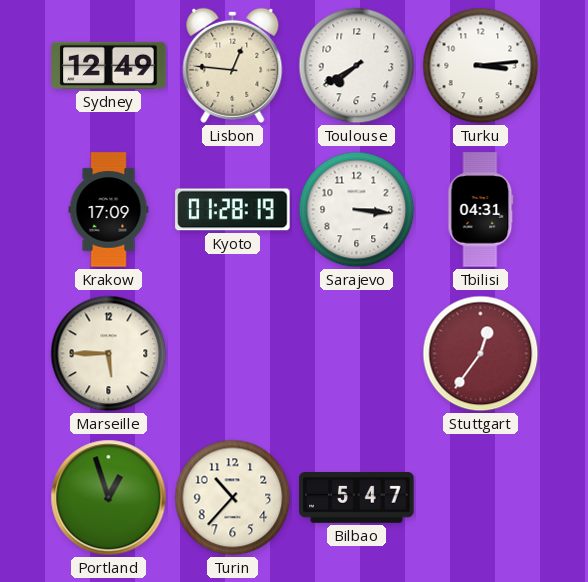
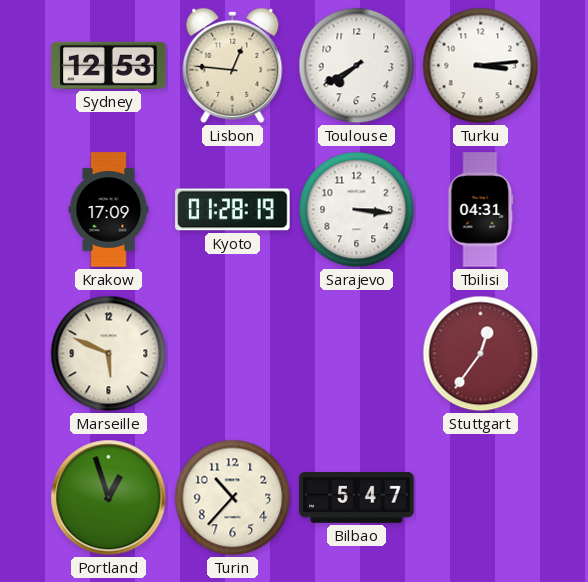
Sydney: 12:49 -> 12:53
Marseille: 5:45 -> 5:49
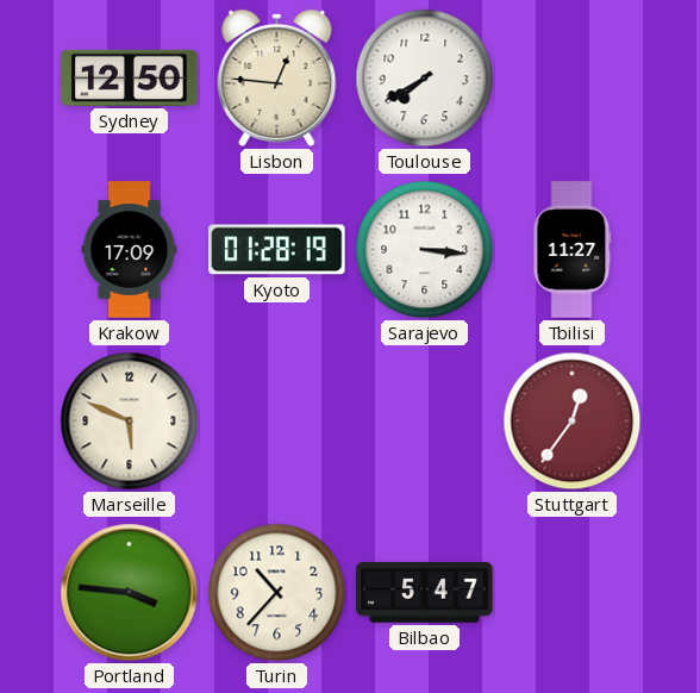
Sydney: 12:53 -> 12:50
Turku: 3:14 -> none
Tbilisi: 04:31 -> 11:27
Portland: 12:57 -> 3:46
